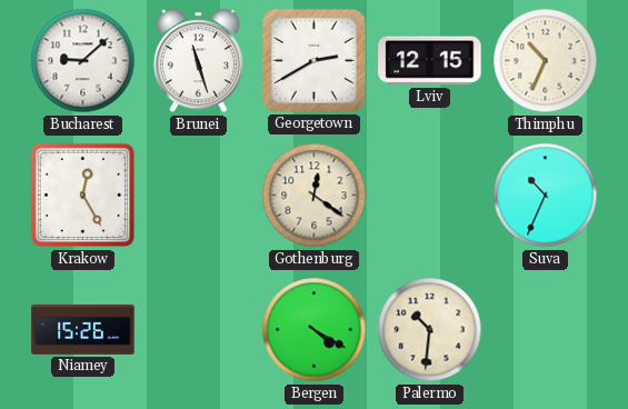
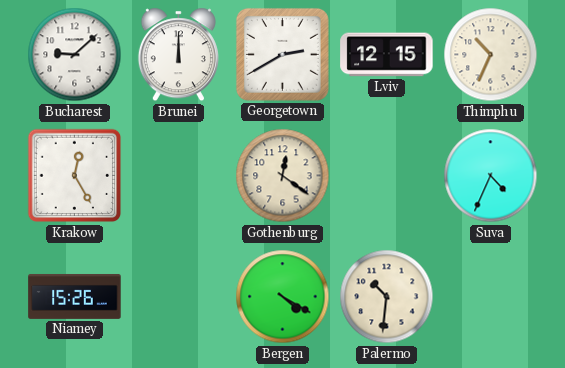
Brunei: 11:27 -> 12:00
Suva: 10:34 -> 4:34
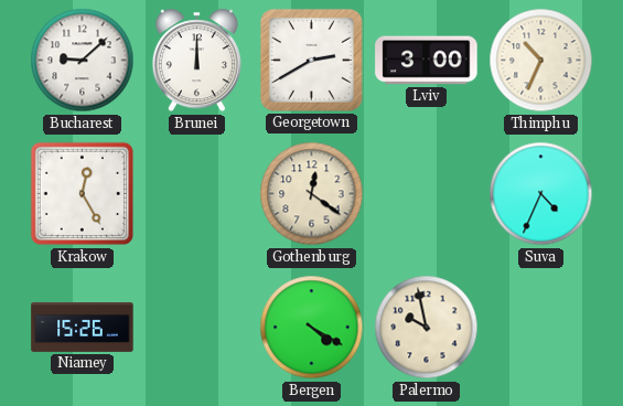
Lviv: 12:15 -> 3:00
Palermo: 10:31 -> 9:58
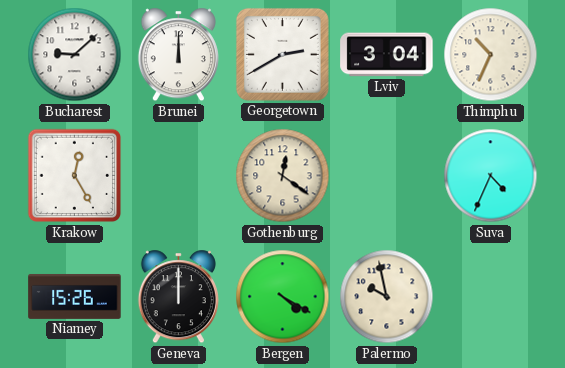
Lviv: 3:00 -> 3:04
Geneva: none -> 12:00
